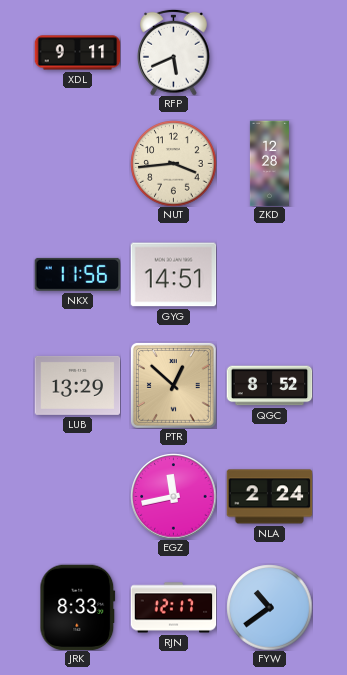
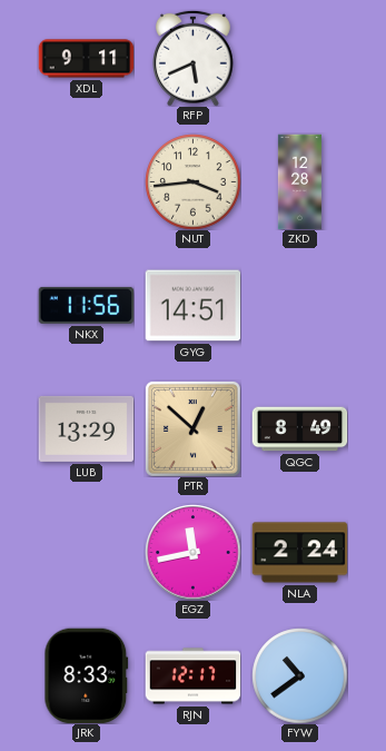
QGC: 8:52 -> 8:49
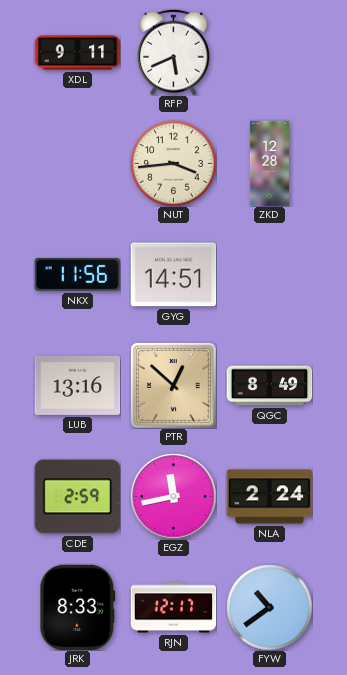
LUB: 13:29 -> 13:16
CDE: none -> 2:59
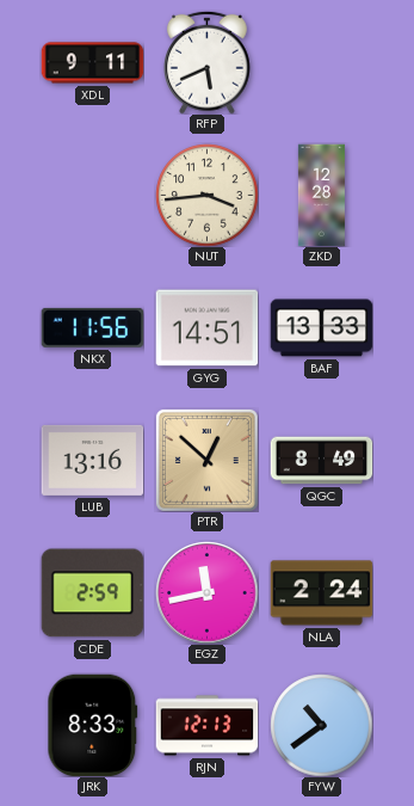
BAF: none -> 13:33
RJN: 12:17 -> 12:13
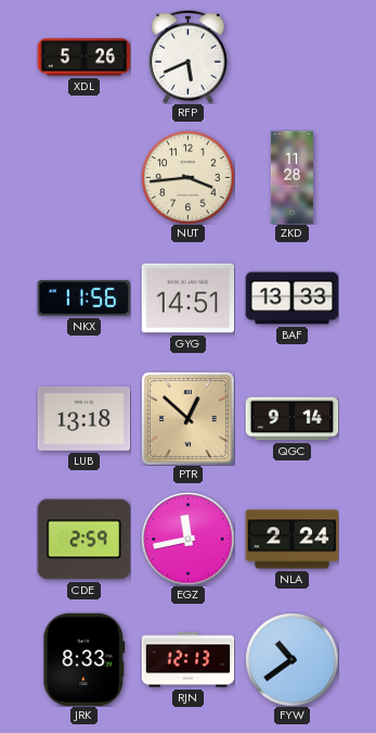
XDL: 9:11 -> 5:26
ZKD: 12:28 -> 11:28
LUB: 13:16 -> 13:18
QGC: 8:49 -> 9:14
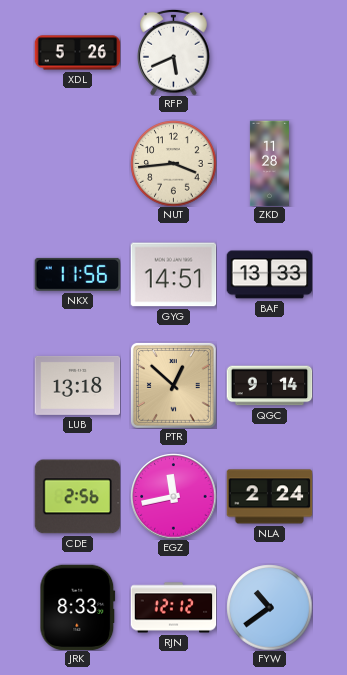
CDE: 2:59 -> 2:56
RJN: 12:13 -> 12:12
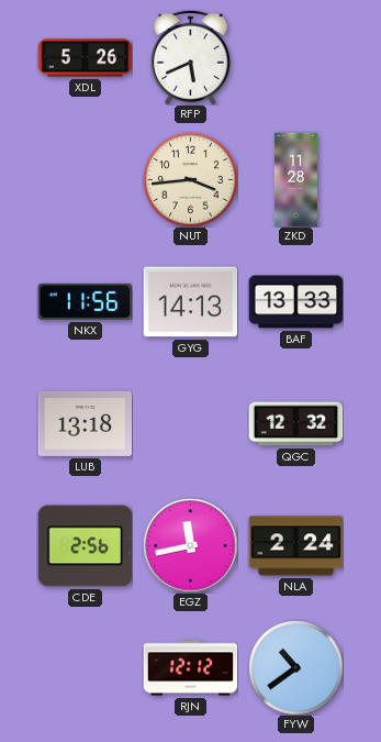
GYG: 14:51 -> 14:13
PTR: 12:52 -> none
QGC: 9:14 -> 12:32
JRK: 8:33 -> none
